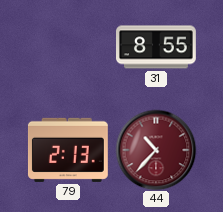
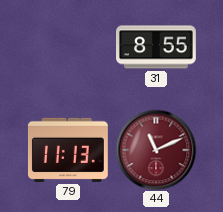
79: 2:13 -> 11:13
44: 10:37 -> 11:11
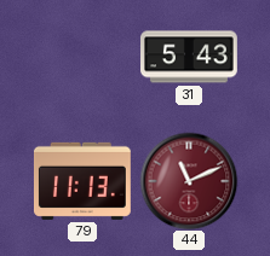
31: 8:55 -> 5:43
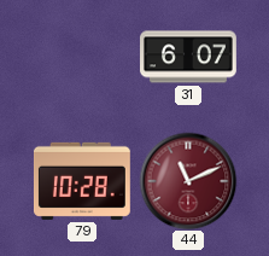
31: 5:43 -> 6:07
79: 11:13 -> 10:28
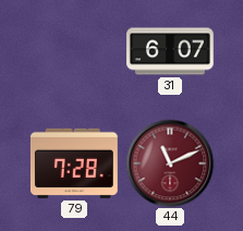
79: 10:28 -> 7:28
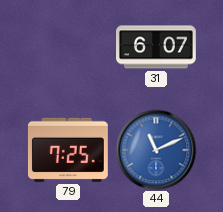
79: 7:28 -> 7:25
44 dial: burgundy -> blue
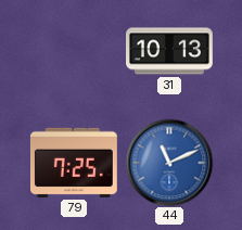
31: 6:07 -> 10:13
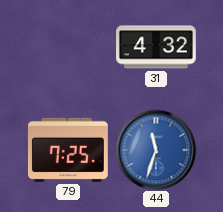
31: 10:13 -> 4:32
44: 11:11 -> 11:33
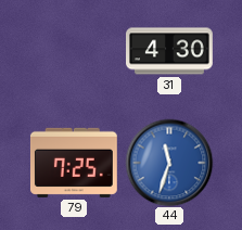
31: 4:32 -> 4:30
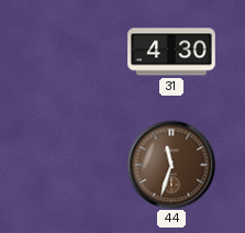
79: 7:25 -> none
44 dial: blue -> brown
